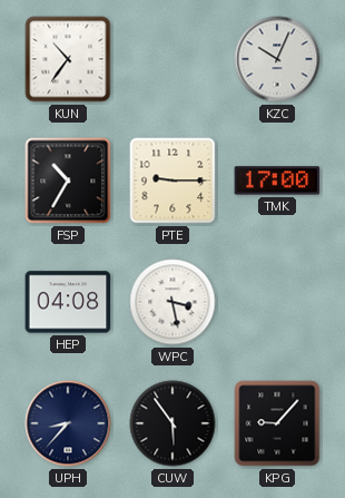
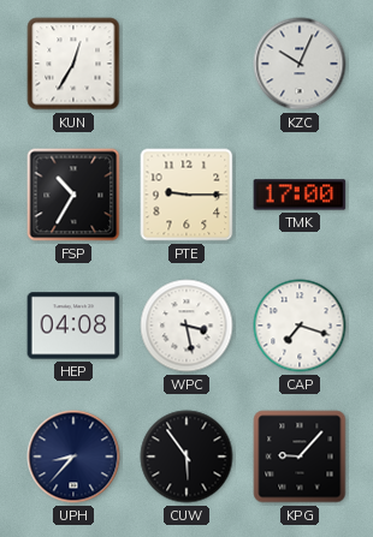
KUN: 10:36 -> 12:35
CAP: none -> 7:18
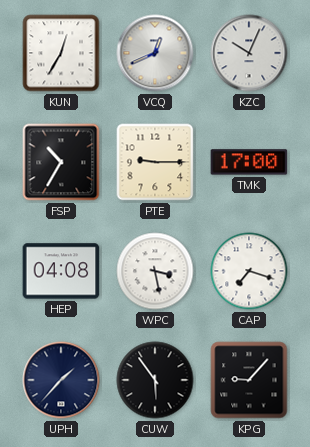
VCQ: none -> 12:41
UPH: 8:37 -> 1:37
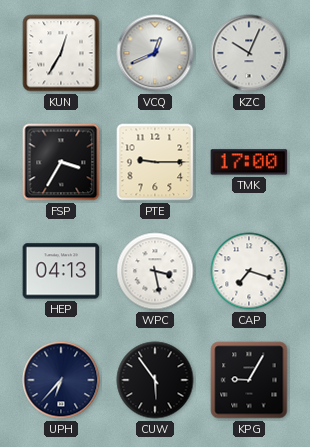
FSP: 10:35 -> 3:35
HEP: 04:08 -> 04:13
UPH: 1:37 -> 6:37
KPG: 9:07 -> 9:05
